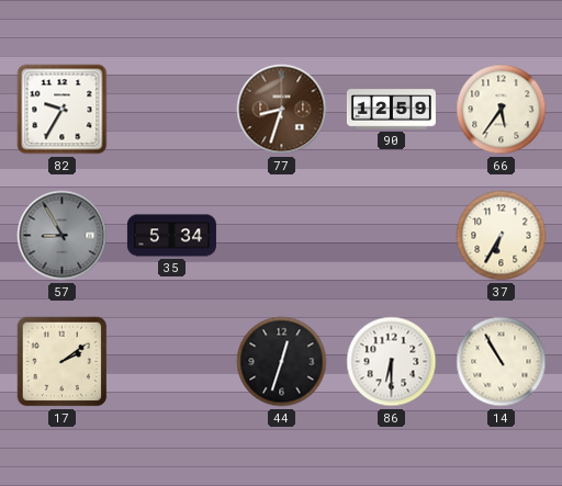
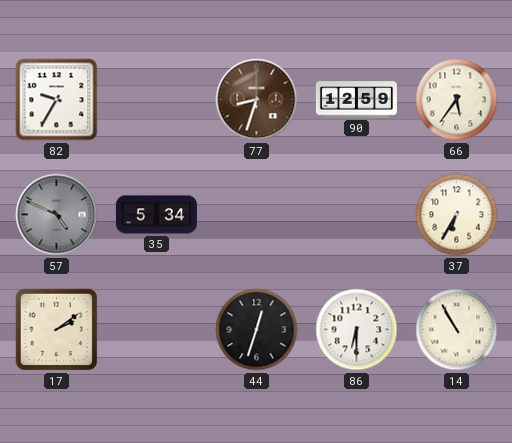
57: 8:55 -> 4:49
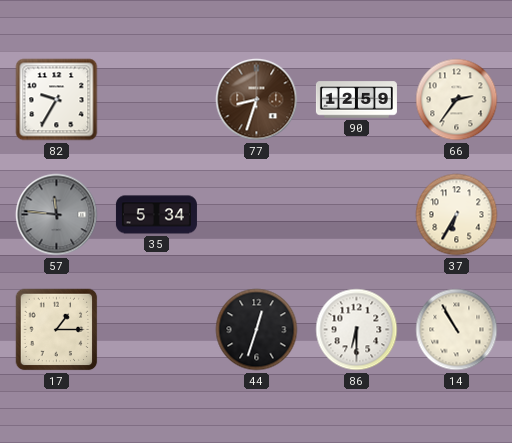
66: 5:36 -> 2:36
57: 4:49 -> 11:46
17: 2:09 -> 1:15
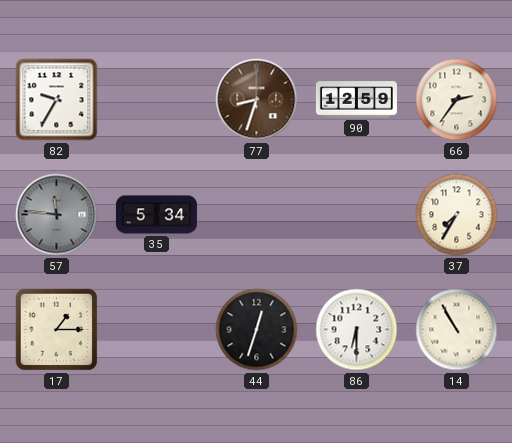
37: 6:35 -> 7:35
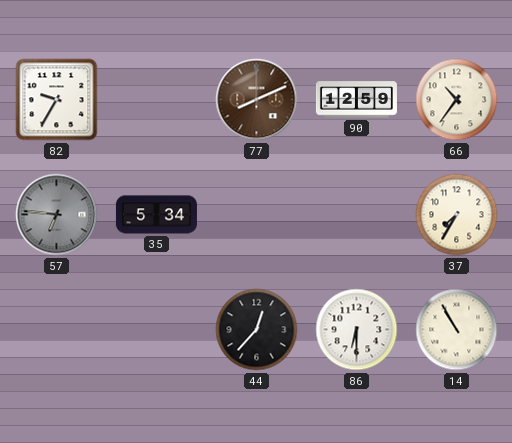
77: 8:33 -> 8:11
66: 2:36 -> 10:36
57: 11:46 -> 6:46
17: 1:15 -> none
44: 12:33 -> 12:37
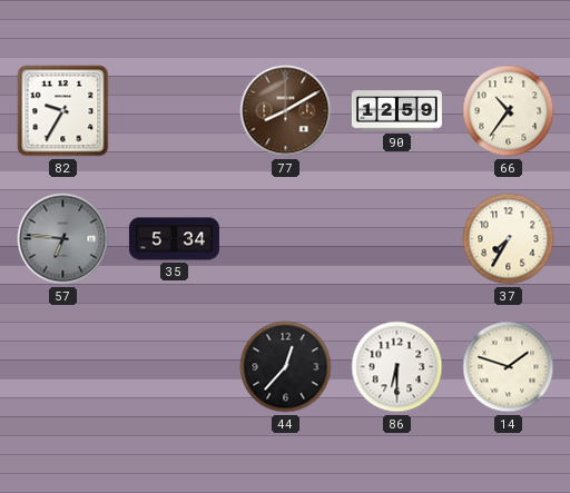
77: 8:11 -> 8:10
14: 10:55 -> 1:48
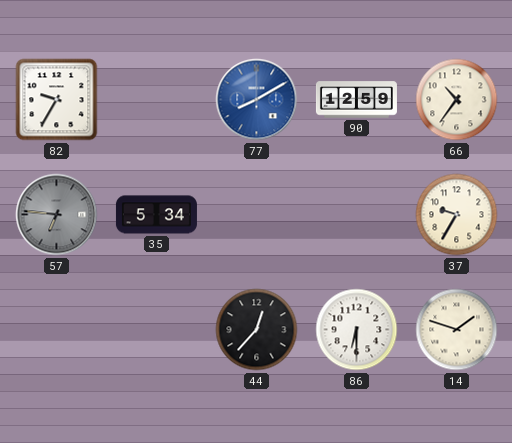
77 dial: brown -> blue
37: 7:35 -> 9:35
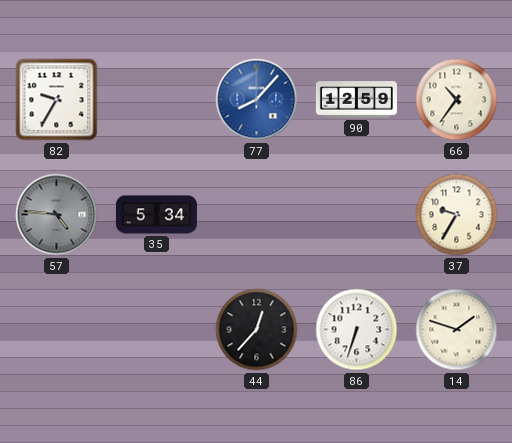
77: 8:10 -> 8:07
57: 6:46 -> 4:46
86: 6:30 -> 6:33
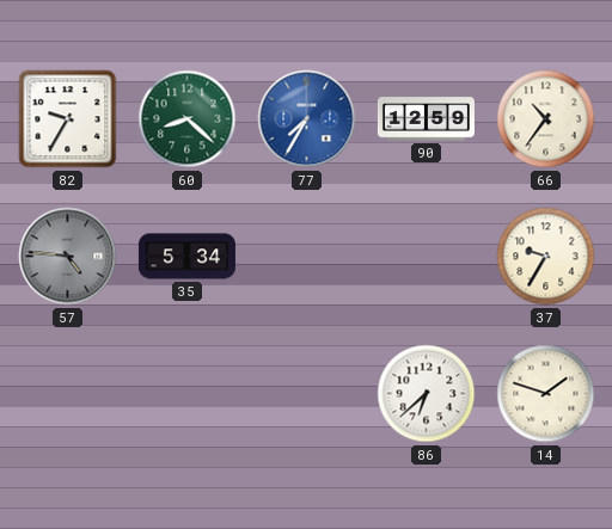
60: none -> 8:22
77: 8:07 -> 7:35
44: 12:37 -> none
86: 6:33 -> 6:38
